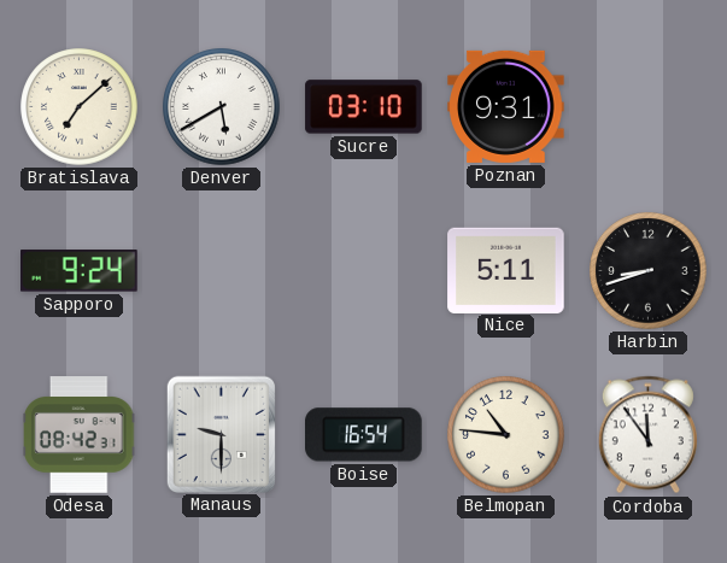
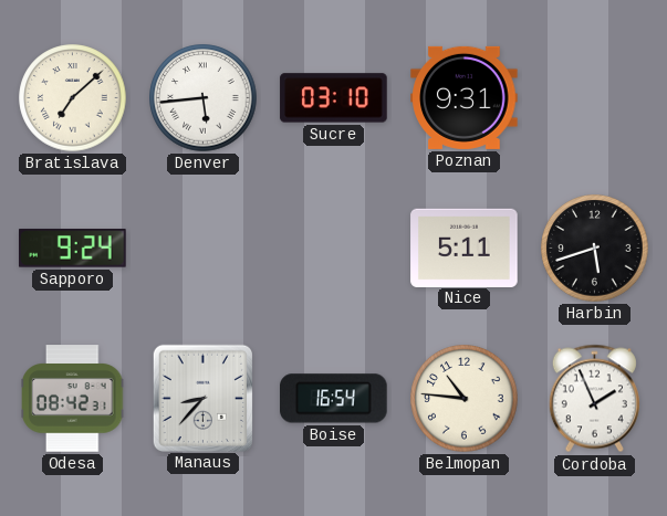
Denver: 5:40 -> 5:44
Harbin: 8:42 -> 5:42
Manaus: 9:30 -> 8:37
Cordoba: 11:54 -> 1:56
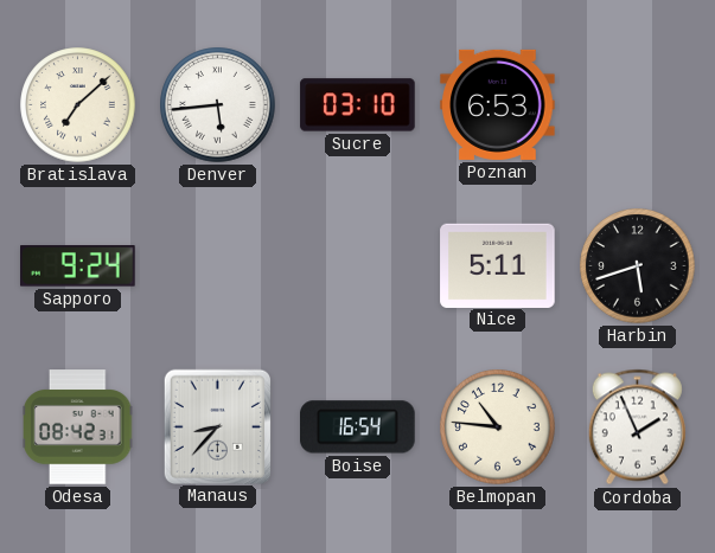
Poznan: 9:31 -> 6:53
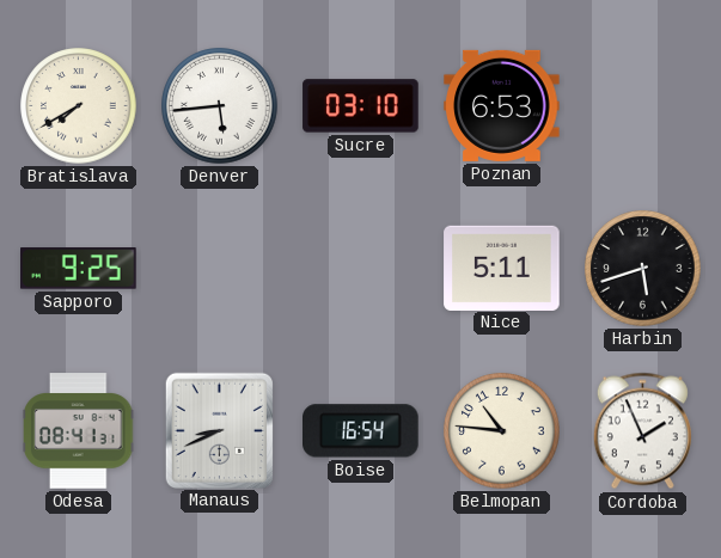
Bratislava: 7:08 -> 7:40
Sapporo: 9:24 -> 9:25
Odesa: 08:42 -> 08:41
Manaus: 8:37 -> 8:41
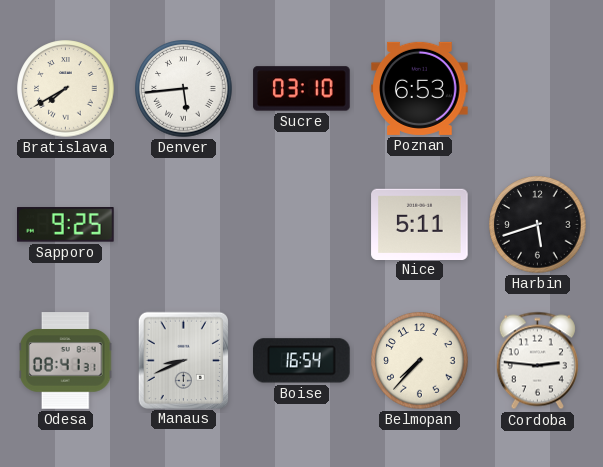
Belmopan: 10:46 -> 7:37
Cordoba: 1:56 -> 2:46
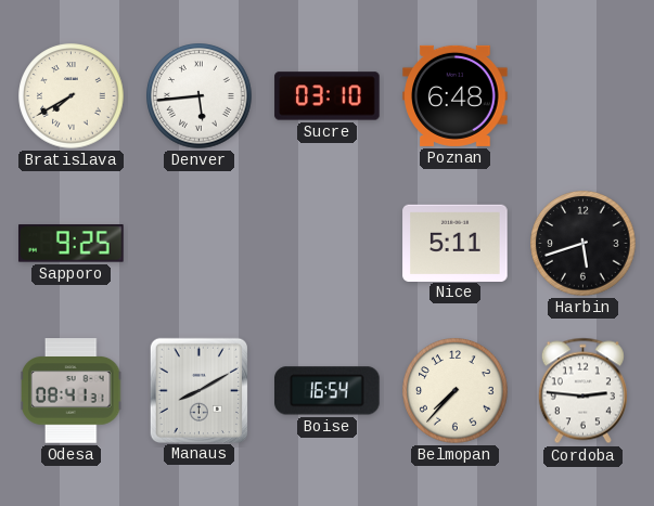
Poznan: 6:53 -> 6:48
Manaus: 8:41 -> 8:10
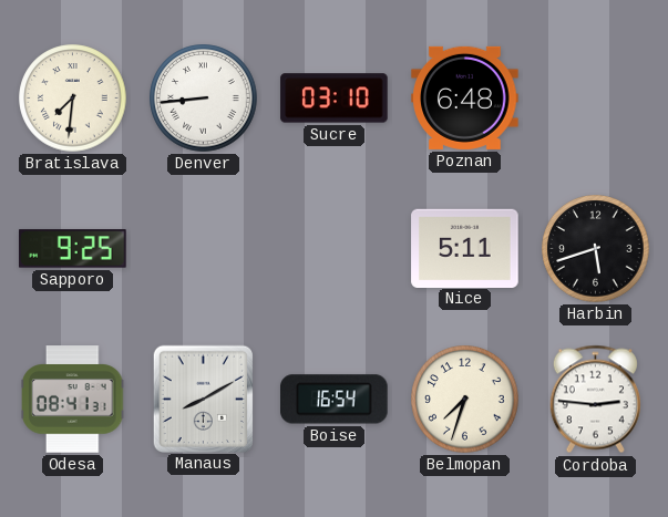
Bratislava: 7:40 -> 7:31
Denver: 5:44 -> 8:44
Belmopan: 7:37 -> 7:33
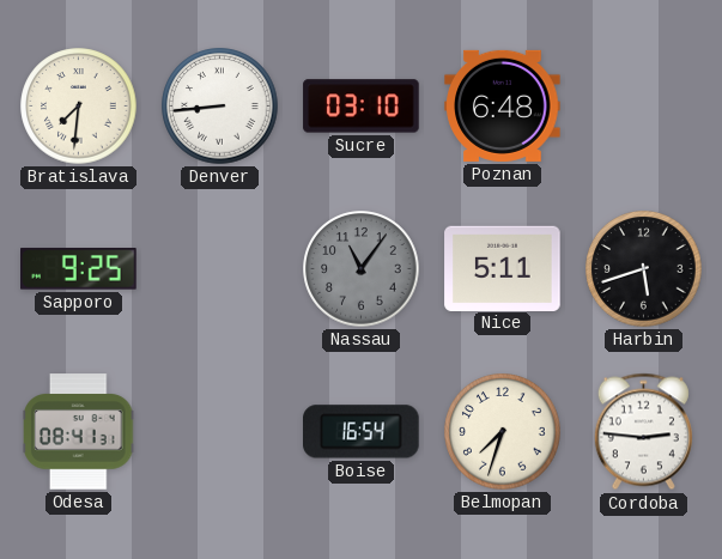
Nassau: none -> 11:06
Manaus: 8:10 -> none
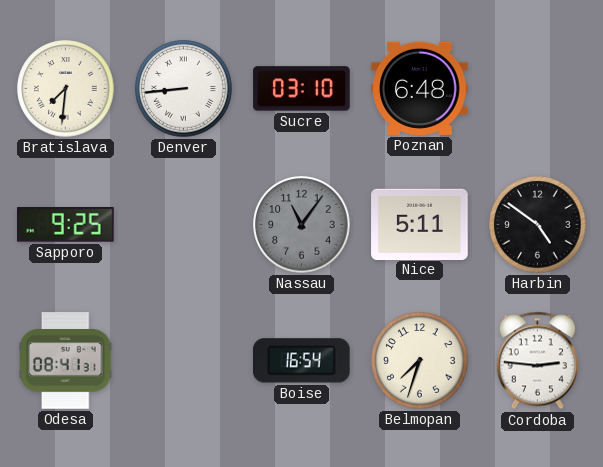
Harbin: 5:42 -> 4:51
